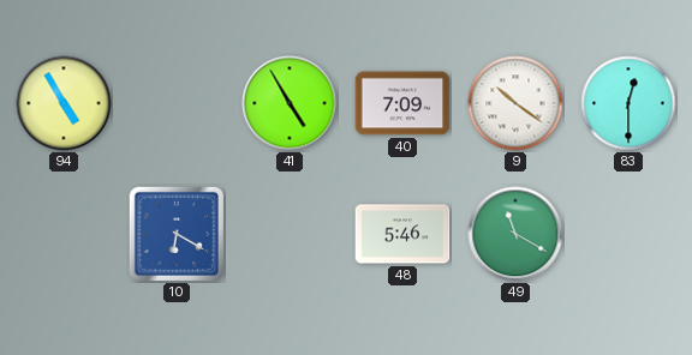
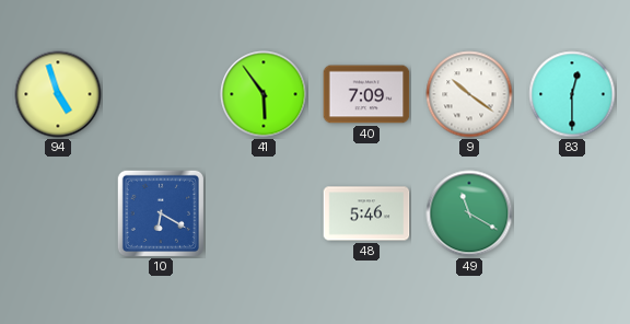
94: 4:55 -> 4:57
41: 4:55 -> 5:54
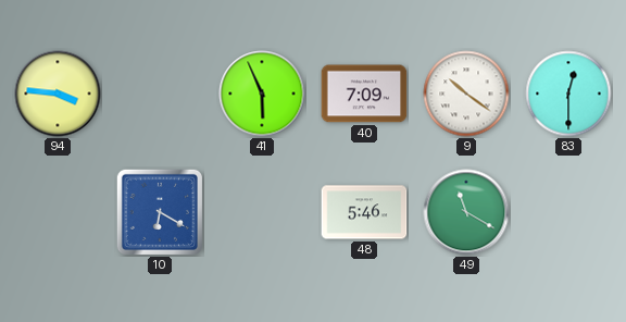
94: 4:57 -> 3:46
41: 5:54 -> 5:56
